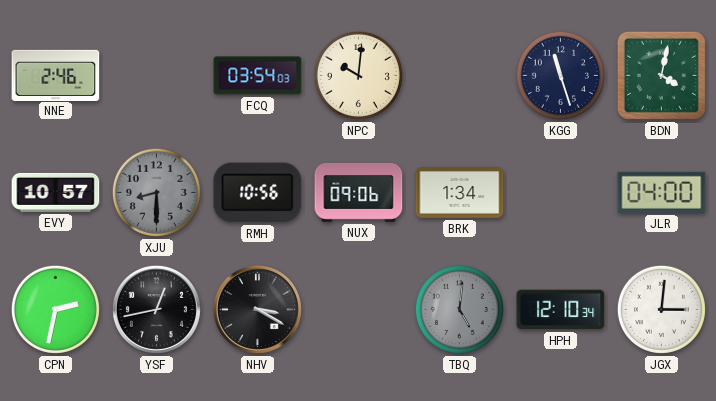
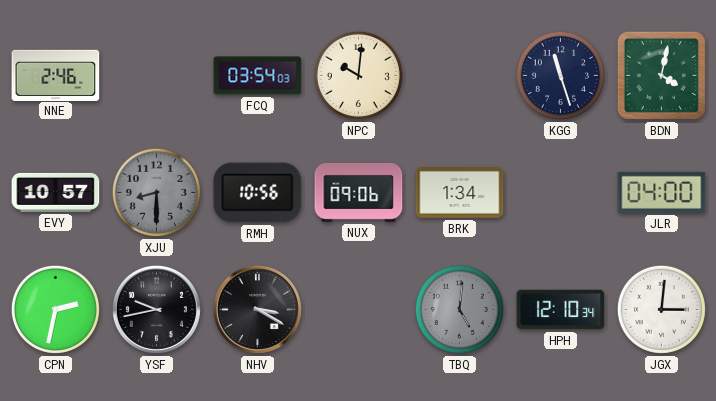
YSF: 12:43 -> 9:43
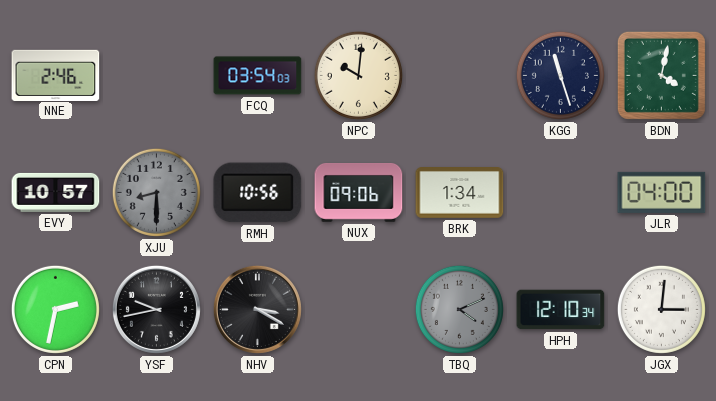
TBQ: 5:01 -> 4:11
